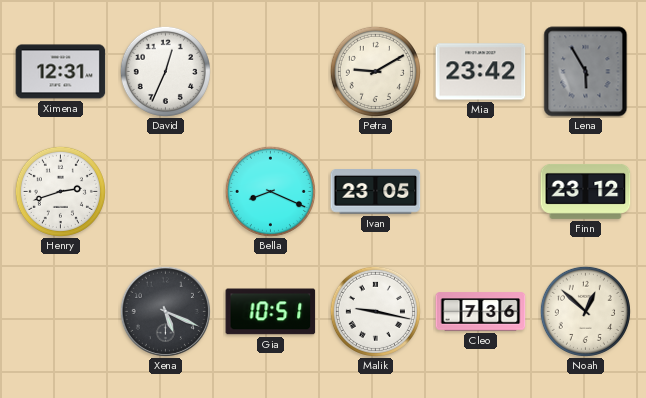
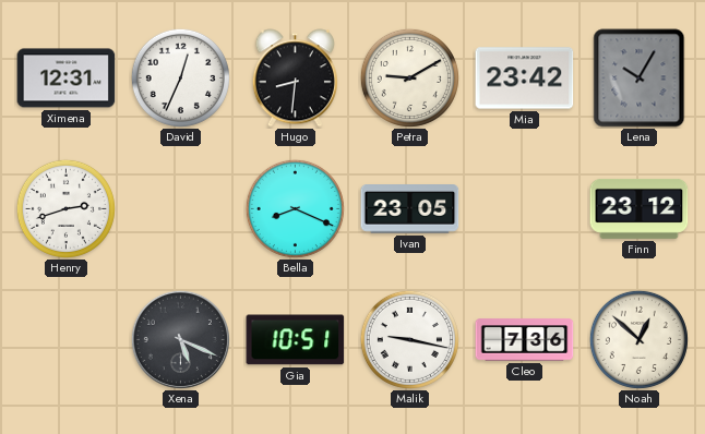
Hugo: none -> 8:31
Lena: 5:55 -> 10:05
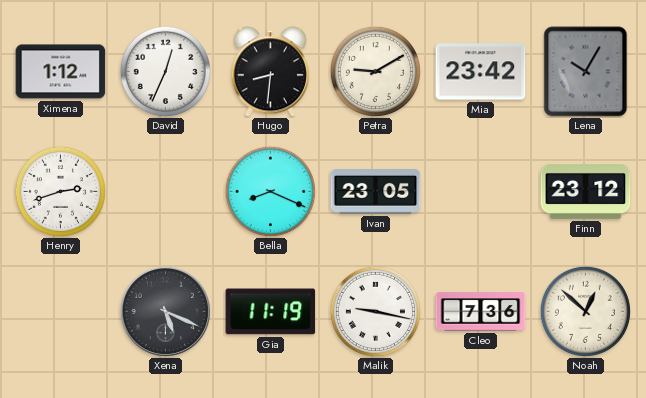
Ximena: 12:31 -> 1:12
Gia: 10:51 -> 11:19
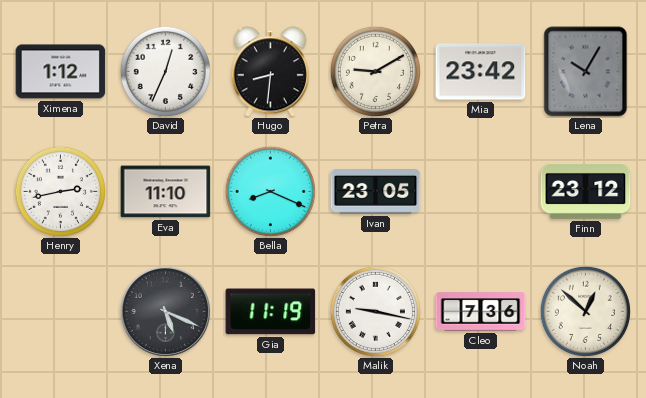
Henry: 2:42 -> 2:43
Eva: none -> 11:10
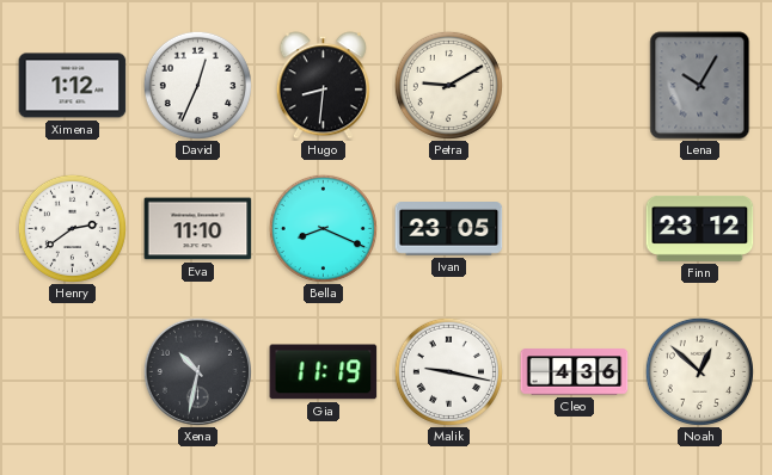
Mia: 23:42 -> none
Henry: 2:43 -> 2:39
Xena: 5:19 -> 10:32
Cleo: 7:36 -> 4:36
